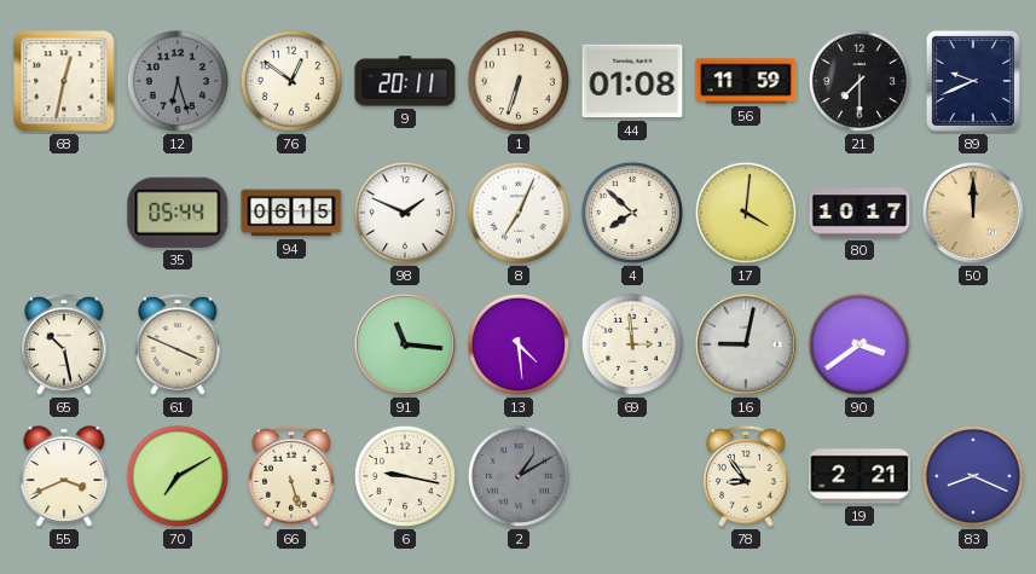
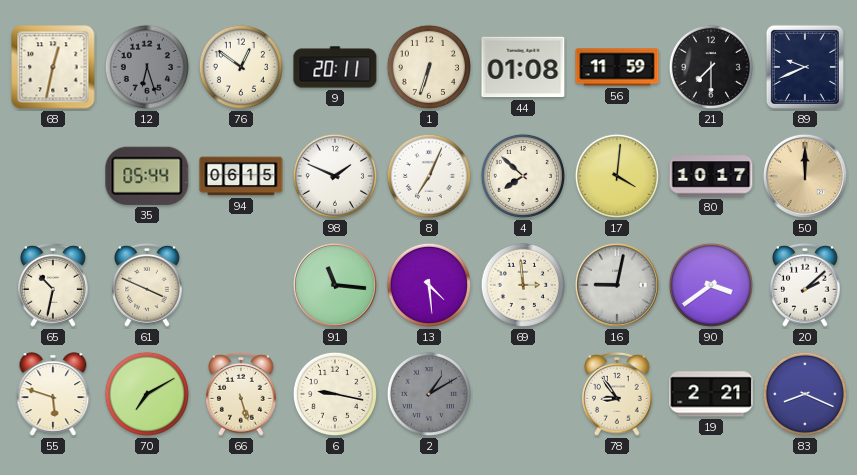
65: 10:28 -> 10:32
20: none -> 2:08
55: 3:41 -> 5:48
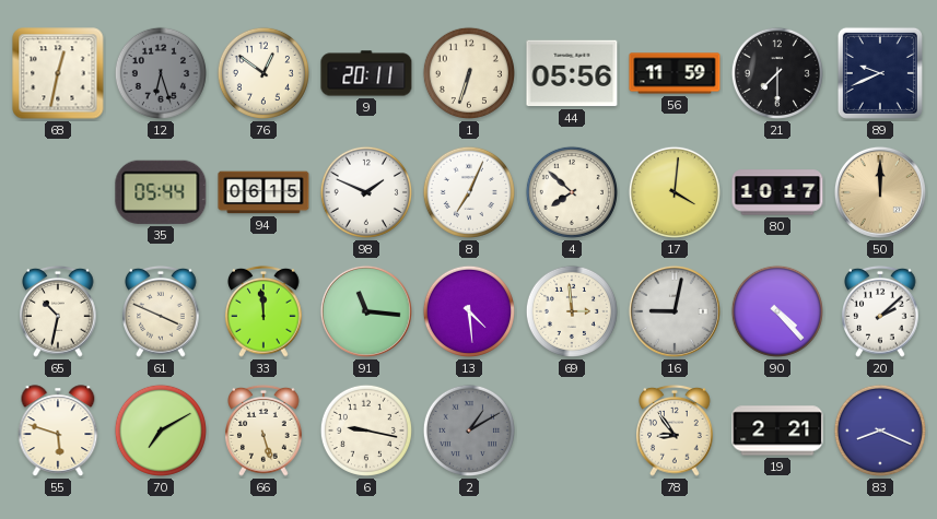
44: 01:08 -> 05:56
33: none -> 11:59
90: 3:39 -> 4:23
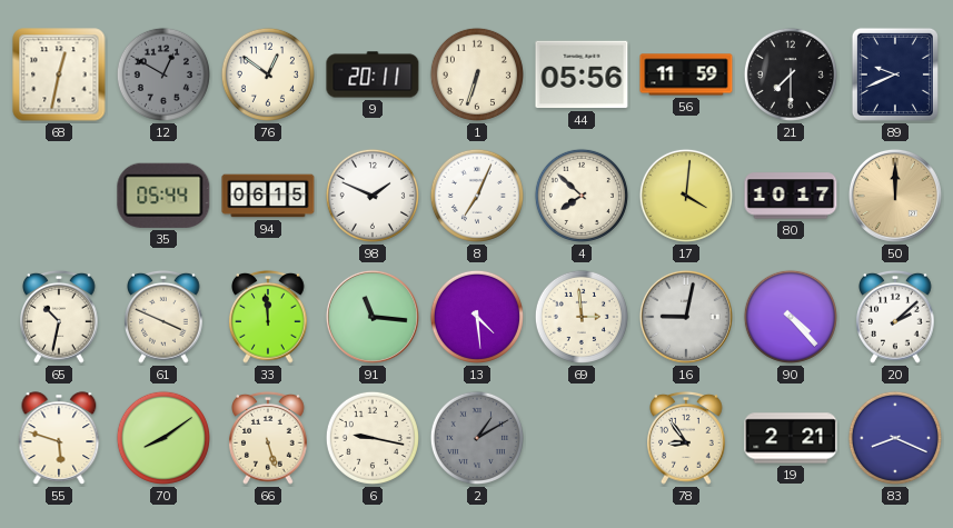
12: 6:27 -> 12:50
70: 7:10 -> 8:09
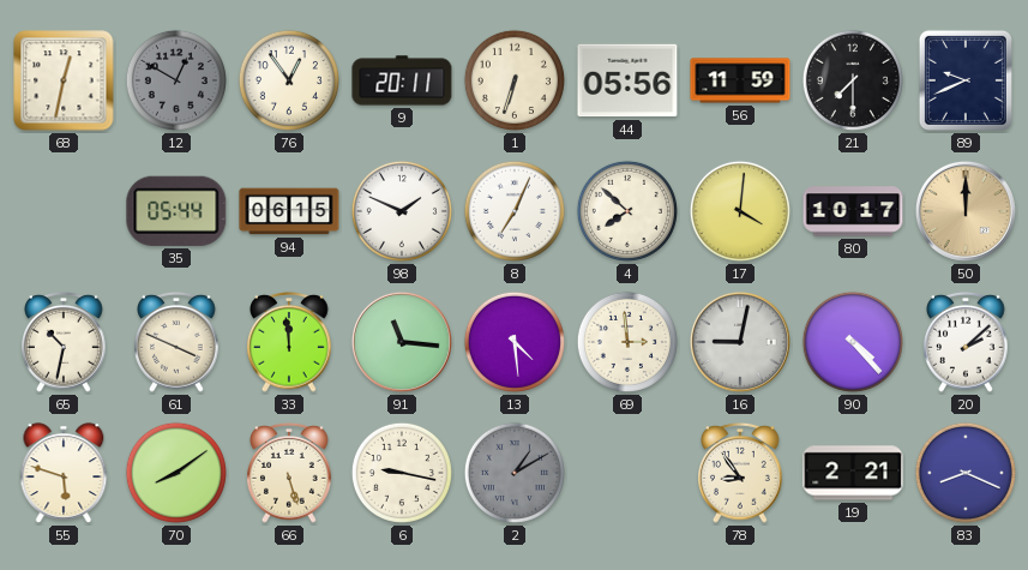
76: 12:51 -> 12:54
